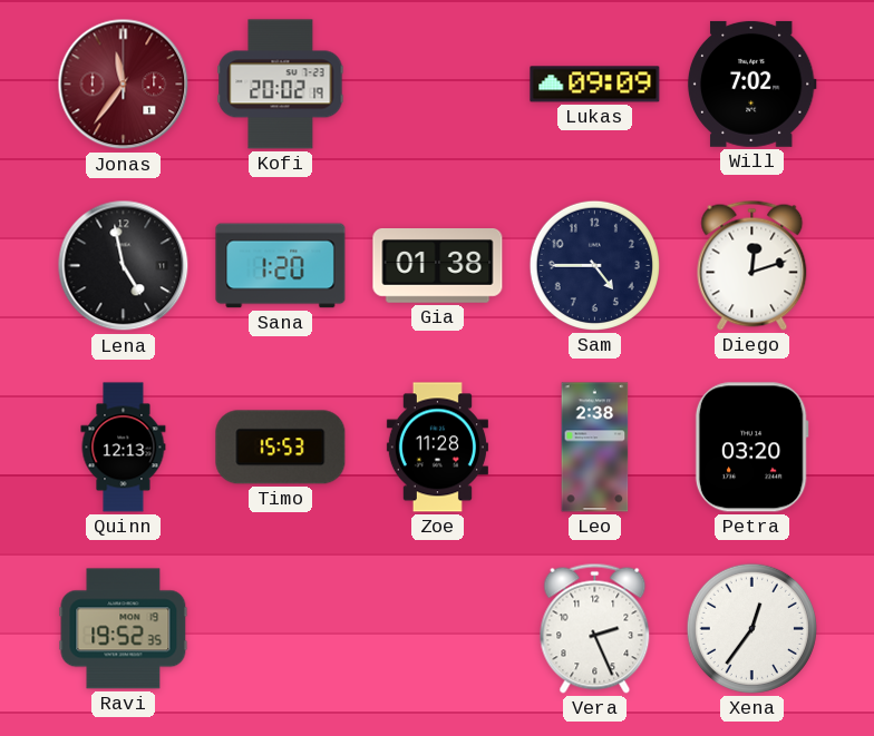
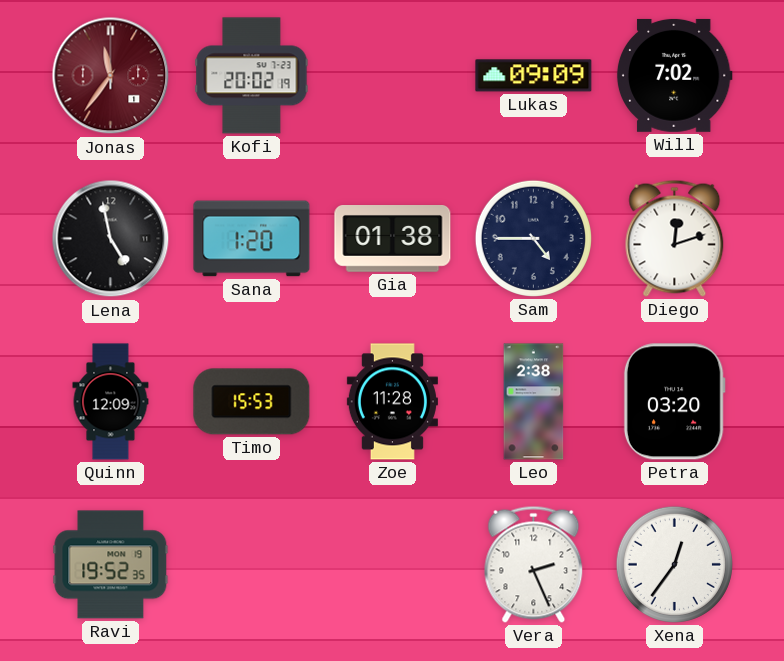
Quinn: 12:13 -> 12:09
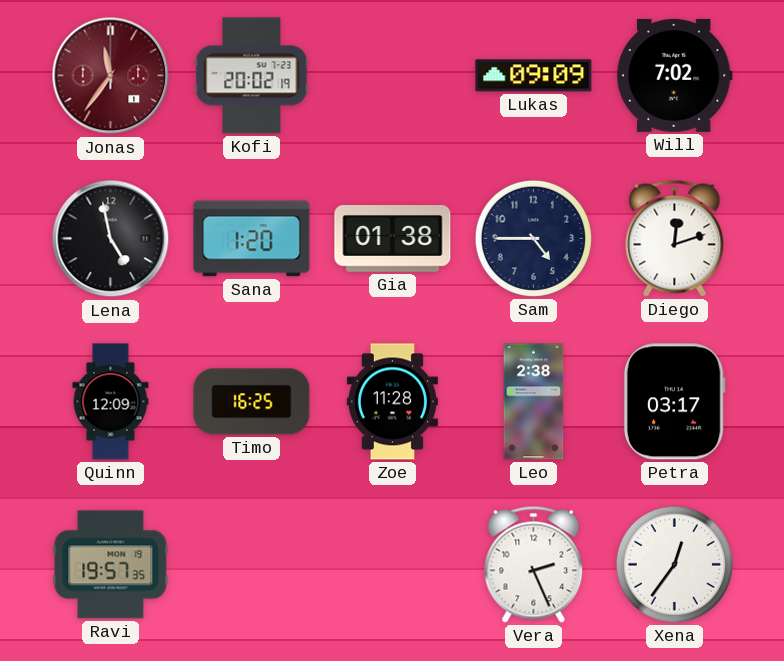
Timo: 15:53 -> 16:25
Petra: 03:20 -> 03:17
Ravi: 19:52 -> 19:57
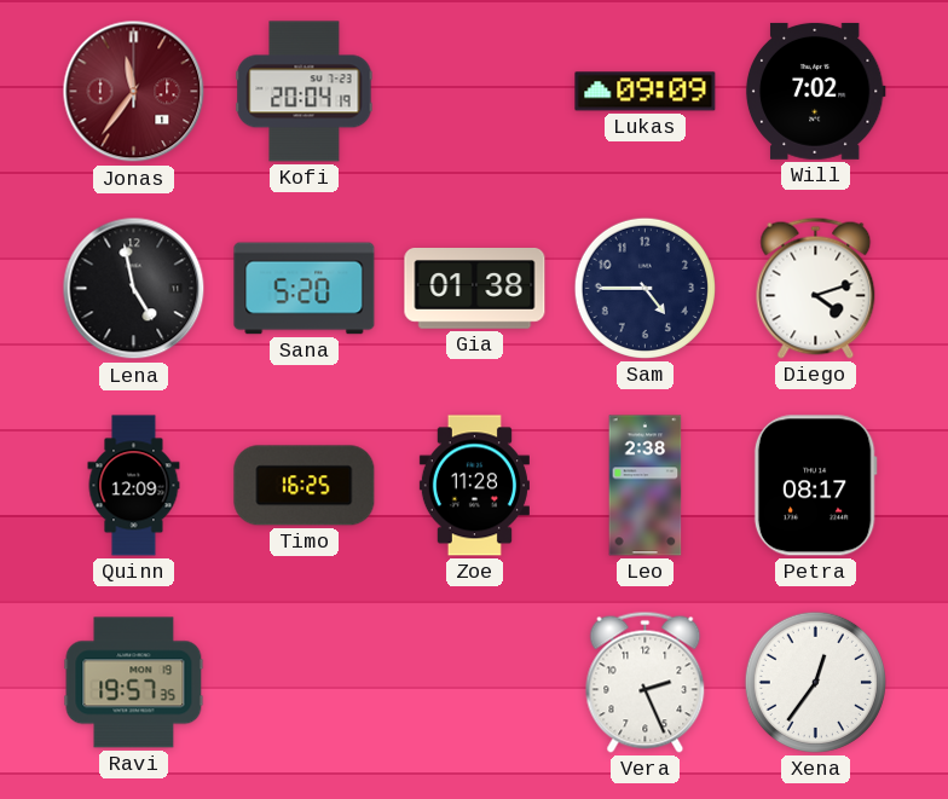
Kofi: 20:02 -> 20:04
Sana: 1:20 -> 5:20
Diego: 12:12 -> 4:12
Petra: 03:17 -> 08:17
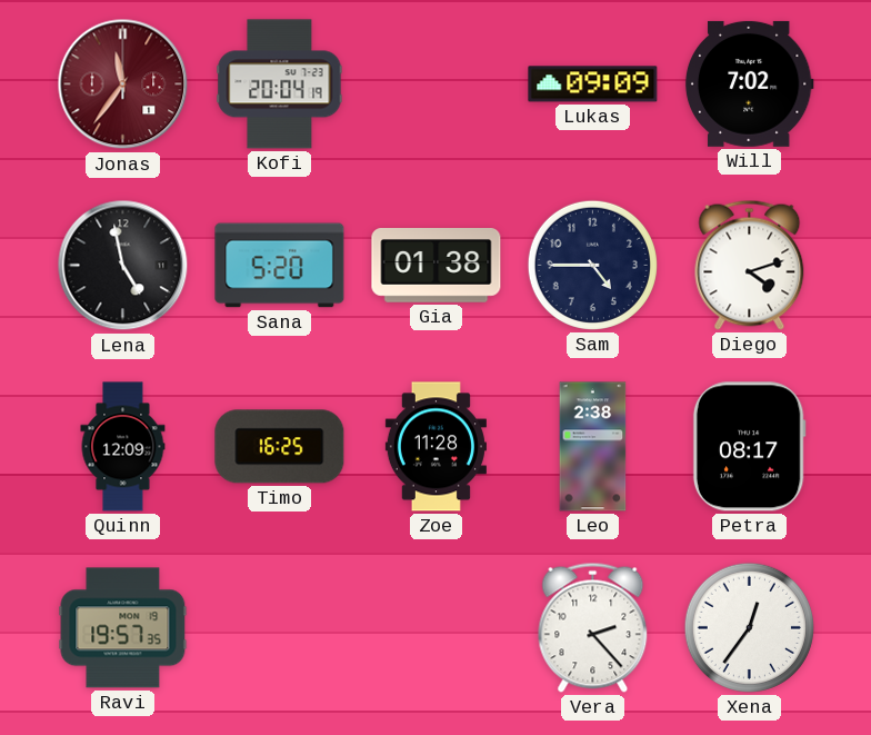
Vera: 2:26 -> 2:23
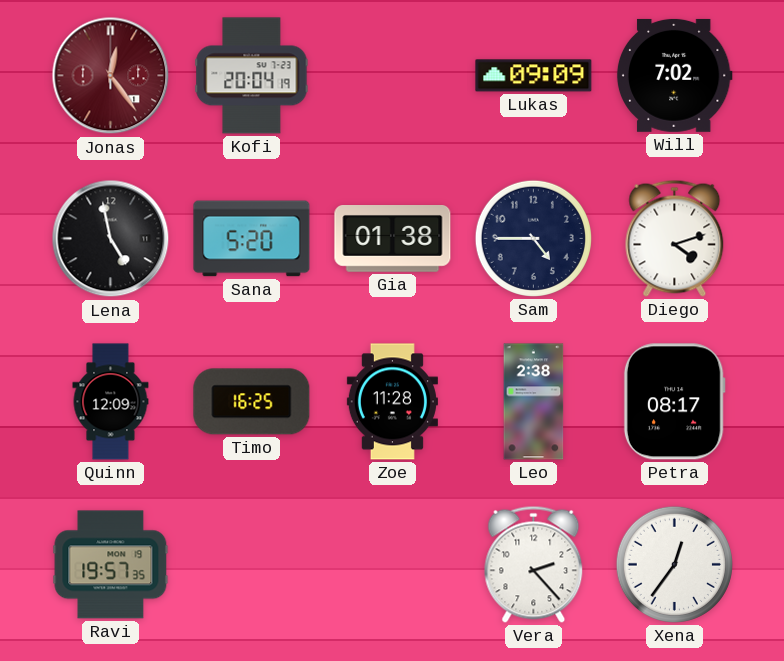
Jonas: 11:36 -> 12:24
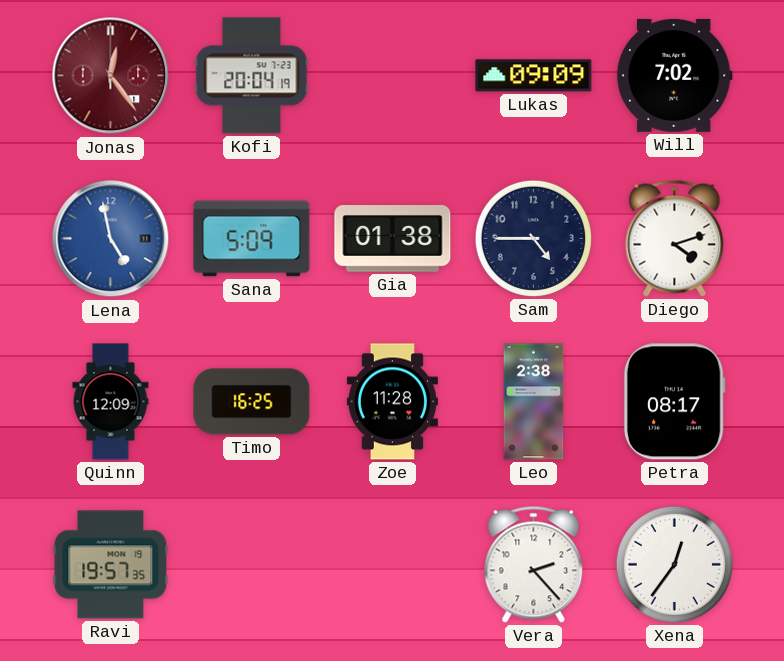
Lena dial: black -> blue
Sana: 5:20 -> 5:09
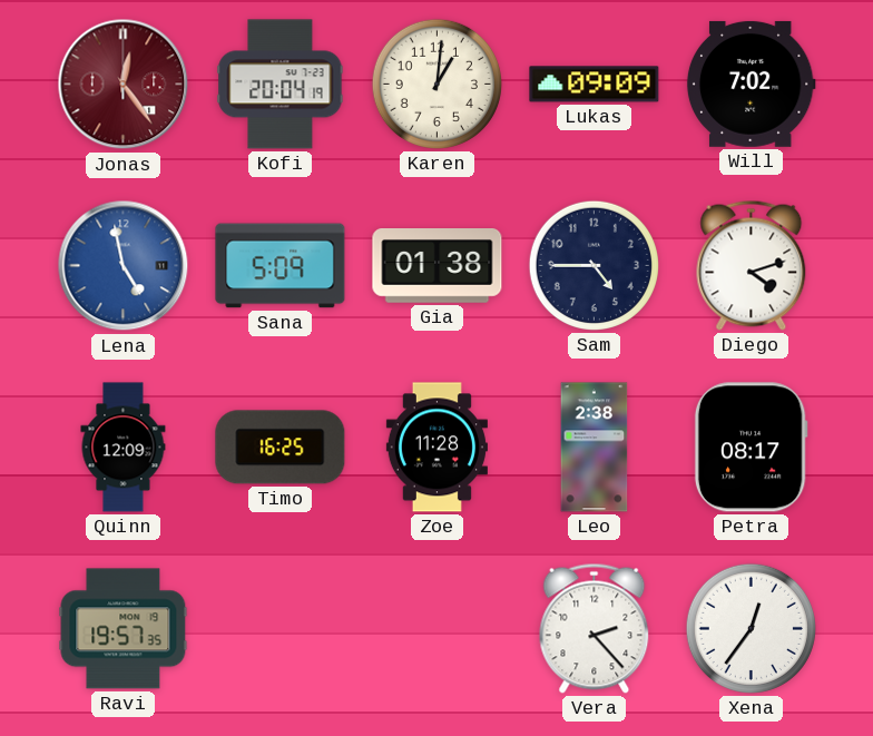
Karen: none -> 1:01
